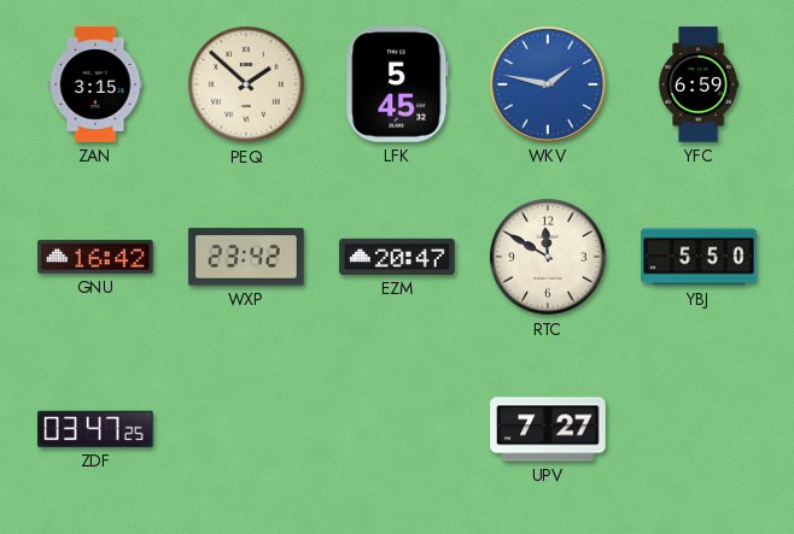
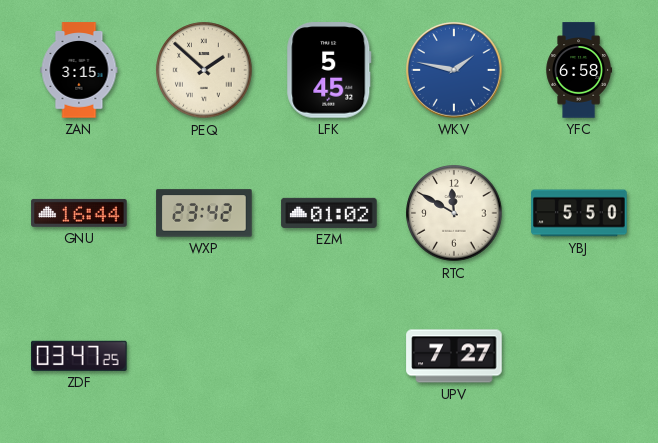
YFC: 6:59 -> 6:58
GNU: 16:42 -> 16:44
EZM: 20:47 -> 01:02
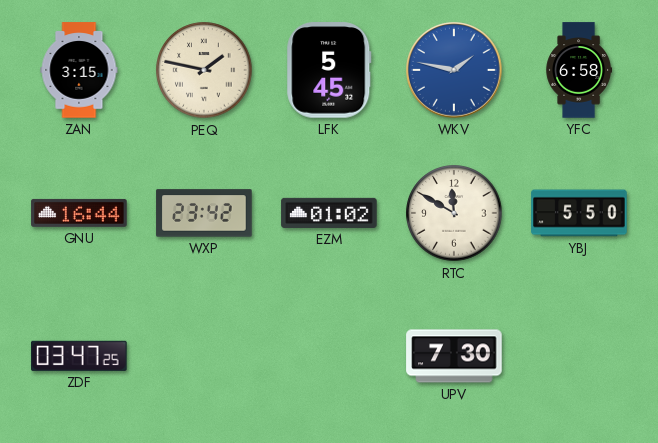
PEQ: 1:52 -> 1:47
UPV: 7:27 -> 7:30
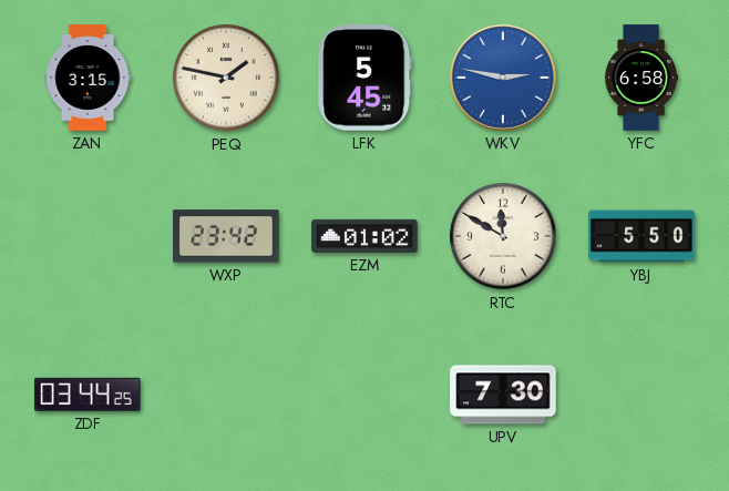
WKV: 1:47 -> 2:47
GNU: 16:44 -> none
ZDF: 03:47 -> 03:44
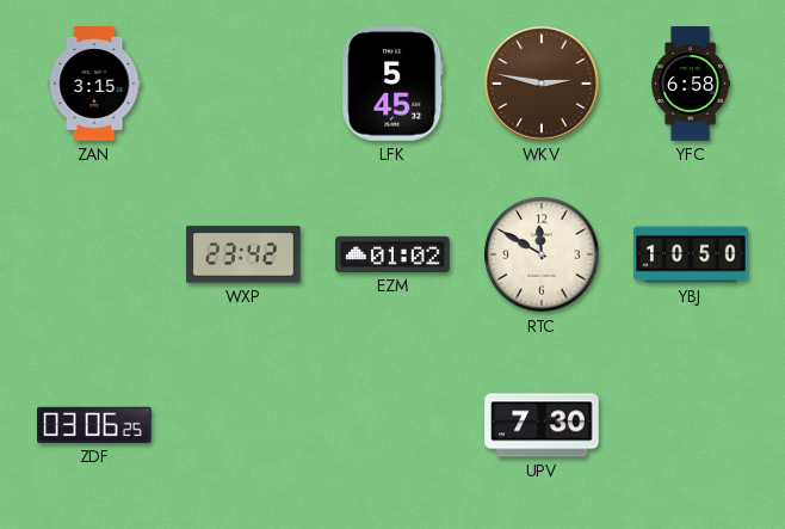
PEQ: 1:47 -> none
WKV dial: blue -> brown
YBJ: 5:50 -> 10:50
ZDF: 03:44 -> 03:06
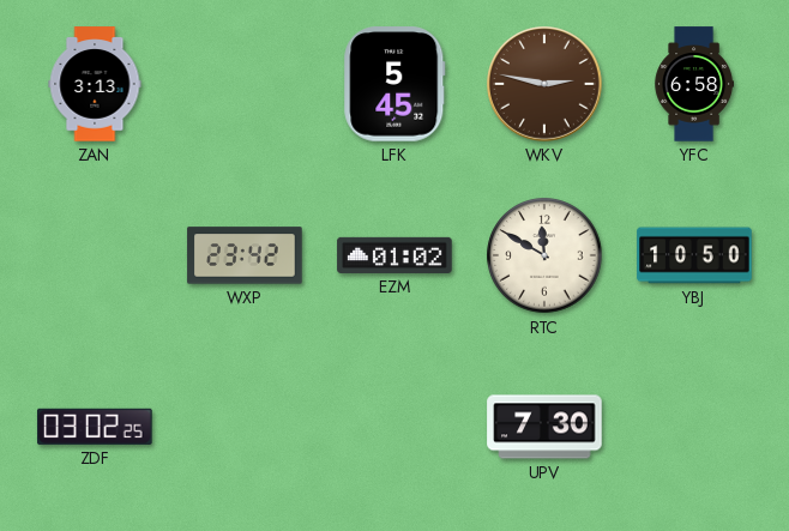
ZAN: 3:15 -> 3:13
ZDF: 03:06 -> 03:02
